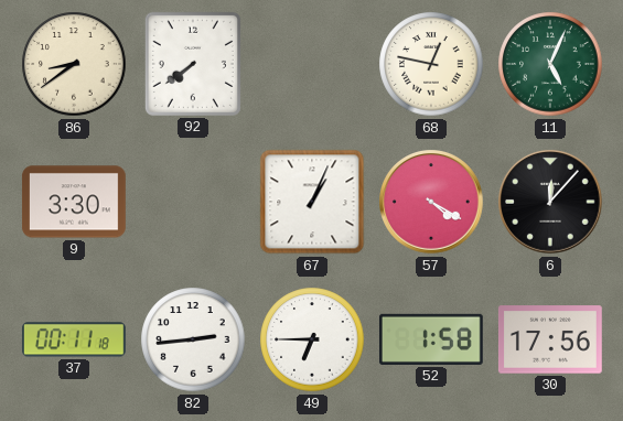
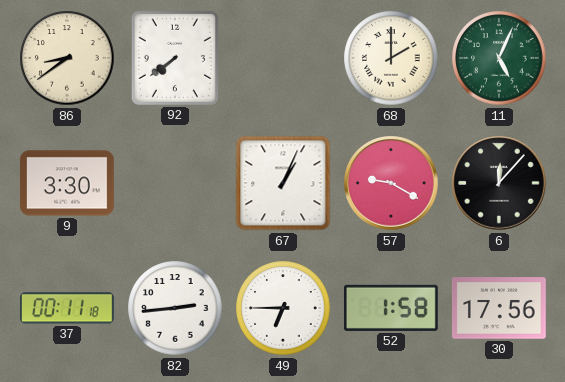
68: 12:47 -> 2:00
57: 4:20 -> 9:20
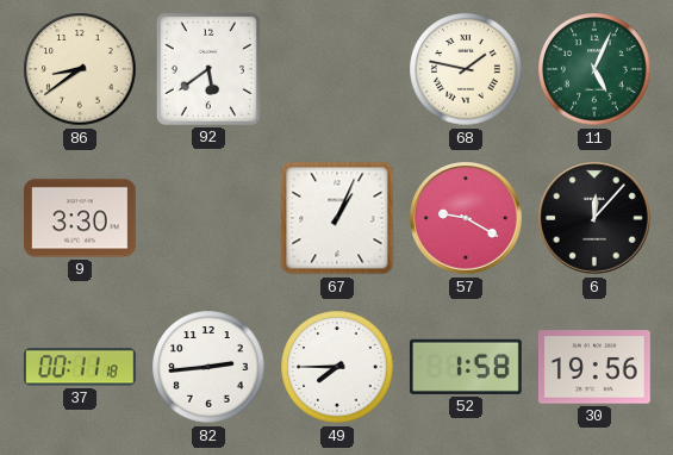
92: 7:39 -> 5:39
68: 2:00 -> 1:47
49: 6:45 -> 7:45
30: 17:56 -> 19:56
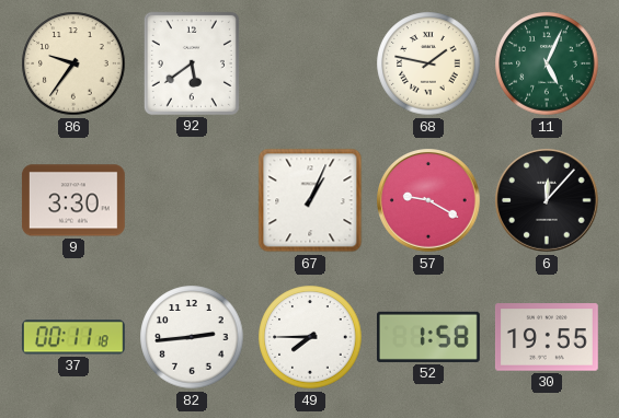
86: 8:39 -> 9:36
30: 19:56 -> 19:55
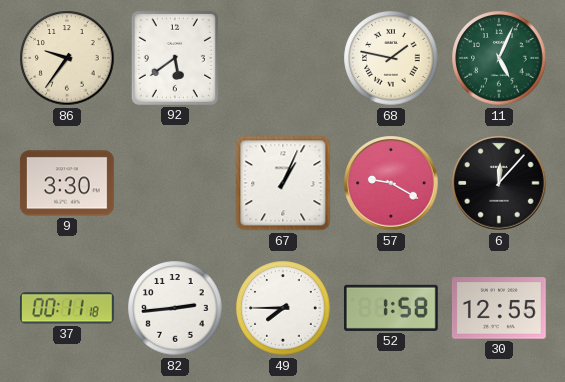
30: 19:55 -> 12:55
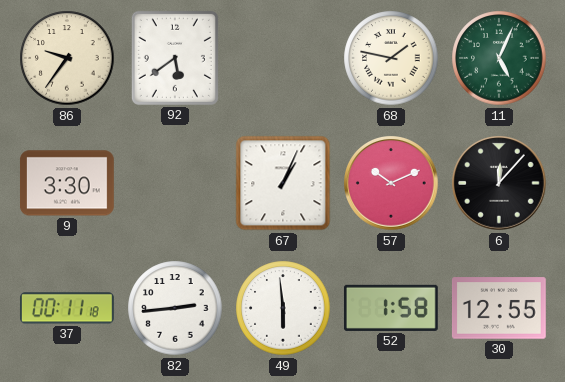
57: 9:20 -> 10:11
49: 7:45 -> 5:59
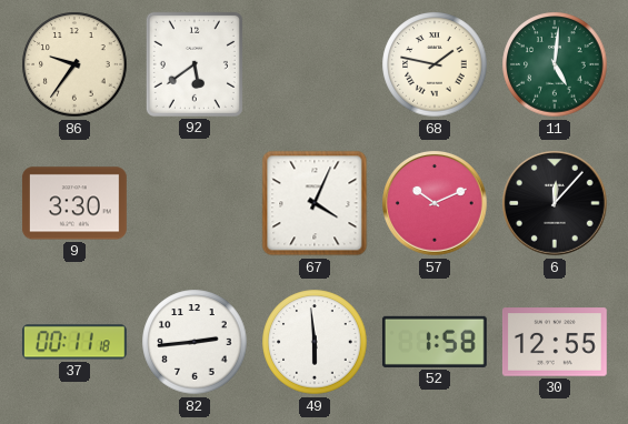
11: 5:04 -> 5:01
67: 1:04 -> 4:04
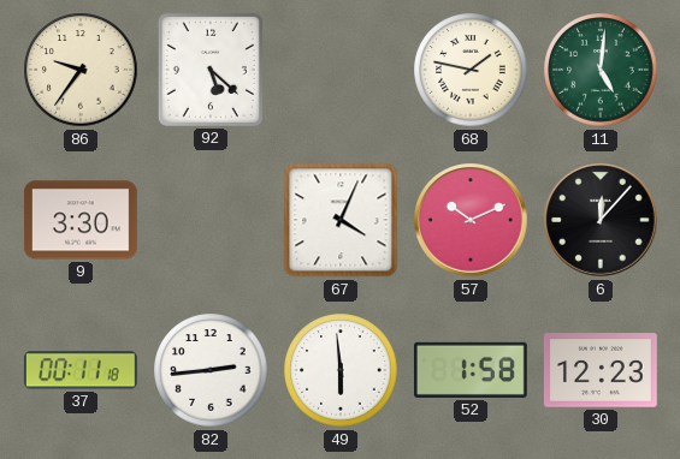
92: 5:39 -> 5:22
30: 12:55 -> 12:23
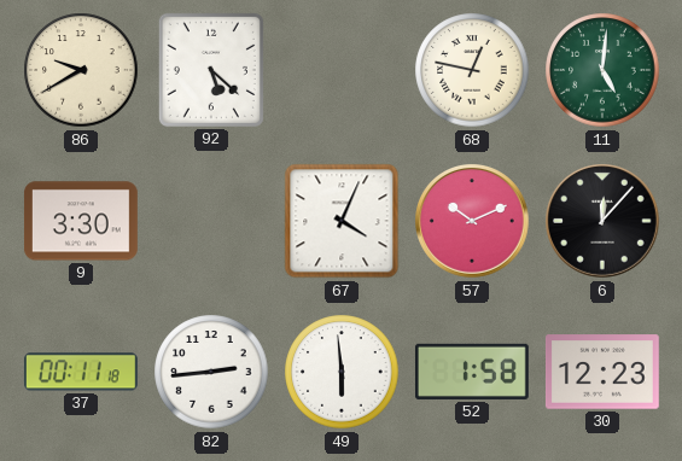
86: 9:36 -> 9:40
68: 1:47 -> 12:47
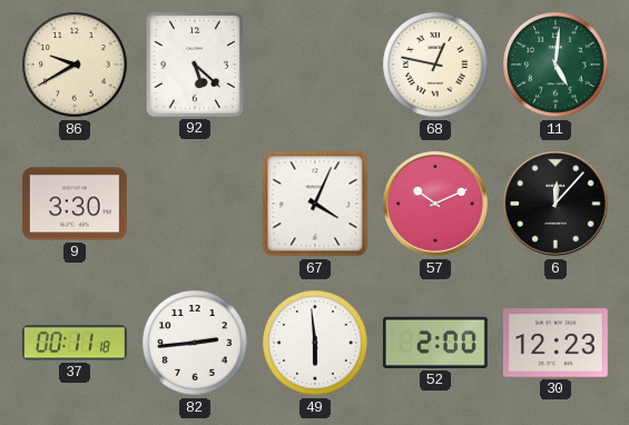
52: 1:58 -> 2:00
